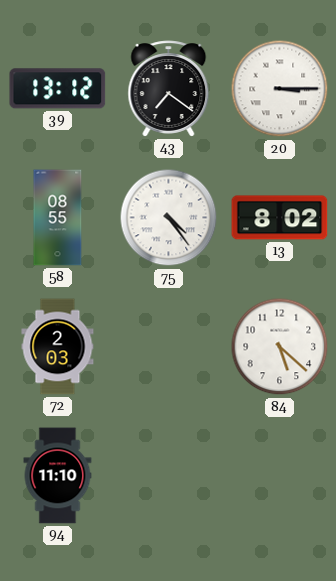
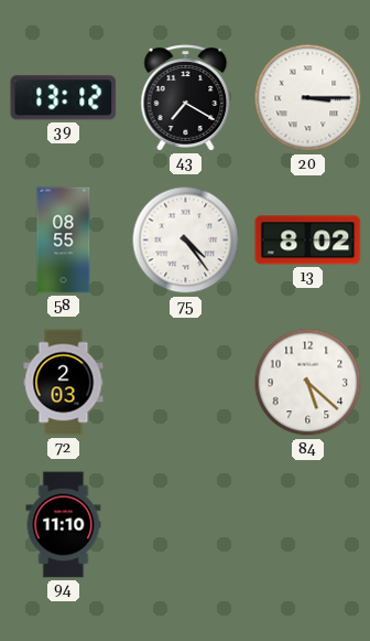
43: 7:21 -> 7:20
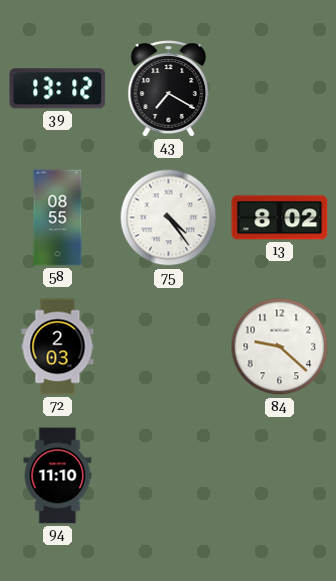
20: 3:15 -> none
84: 5:22 -> 9:22
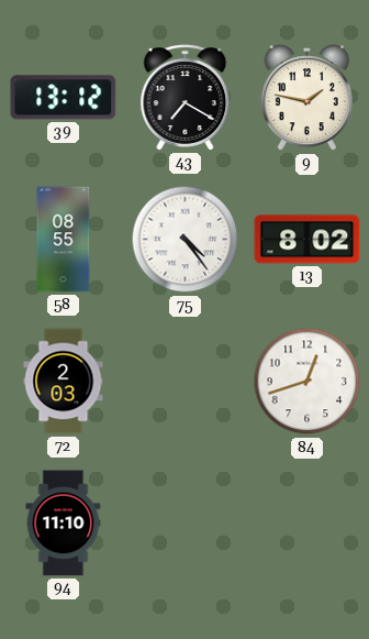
9: none -> 1:47
84: 9:22 -> 12:42
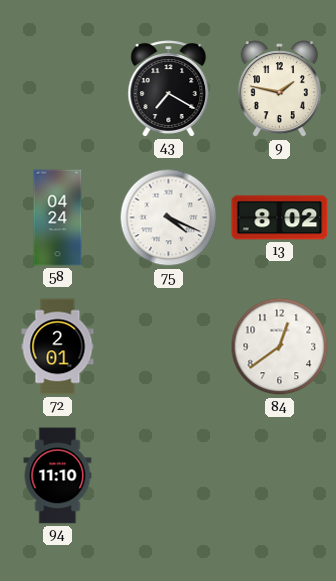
39: 13:12 -> none
58: 08:55 -> 04:24
75: 4:24 -> 4:19
72: 2:03 -> 2:01
84: 12:42 -> 12:39
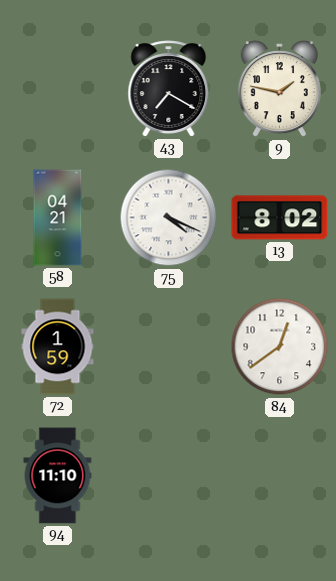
58: 04:24 -> 04:21
72: 2:01 -> 1:59
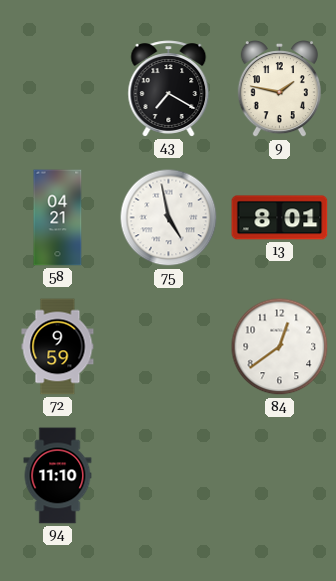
75: 4:19 -> 4:58
13: 8:02 -> 8:01
72: 1:59 -> 9:59
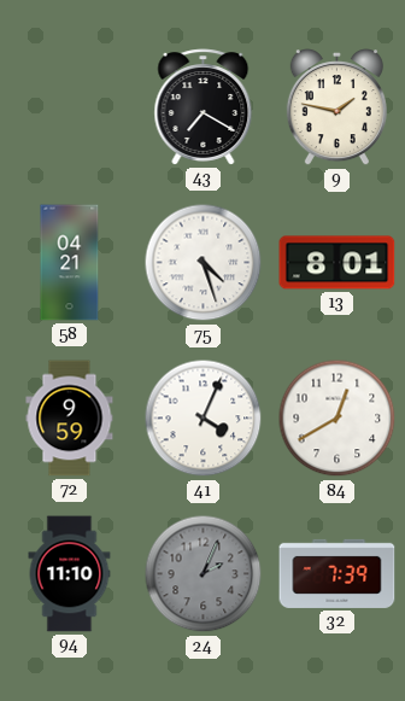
75: 4:58 -> 4:27
41: none -> 4:04
84: 12:39 -> 12:40
24: none -> 2:04
32: none -> 7:39
